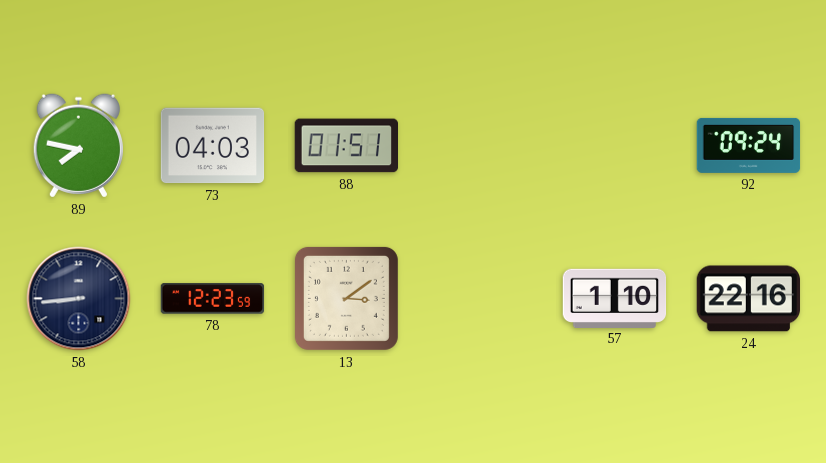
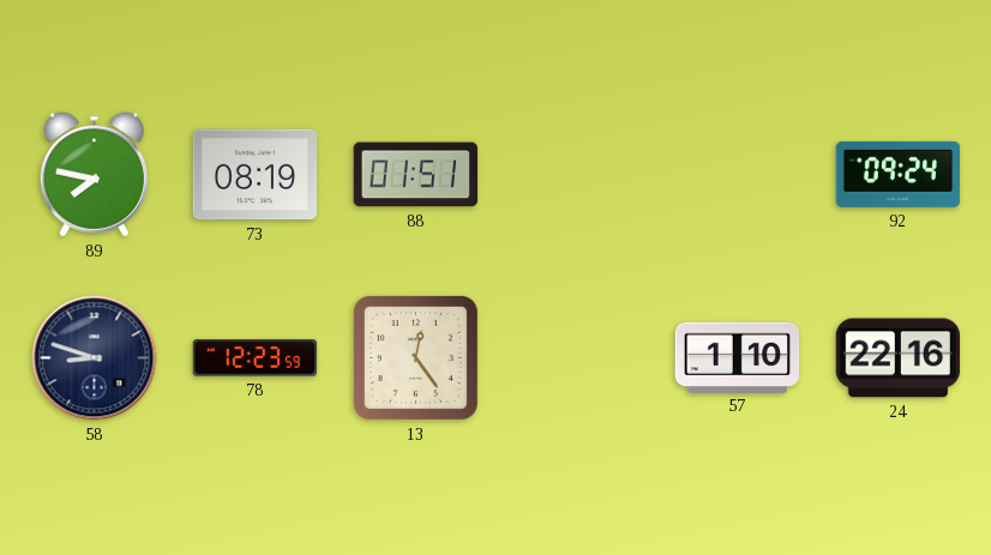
73: 04:03 -> 08:19
58: 8:44 -> 8:48
13: 3:09 -> 12:24
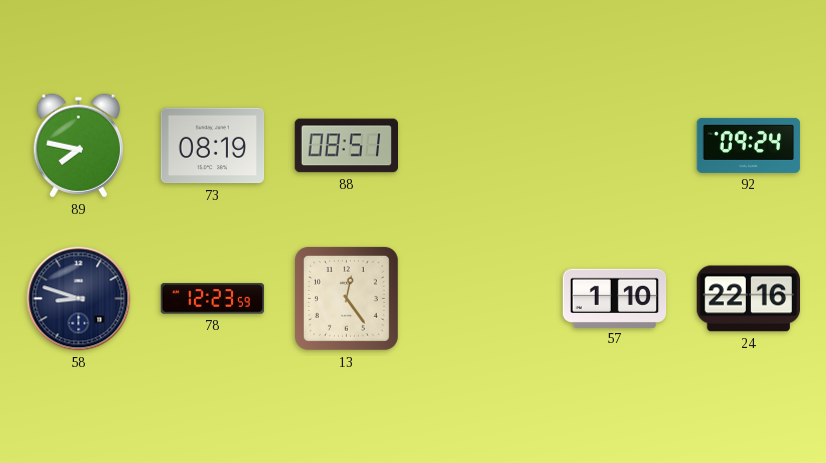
88: 01:51 -> 08:51
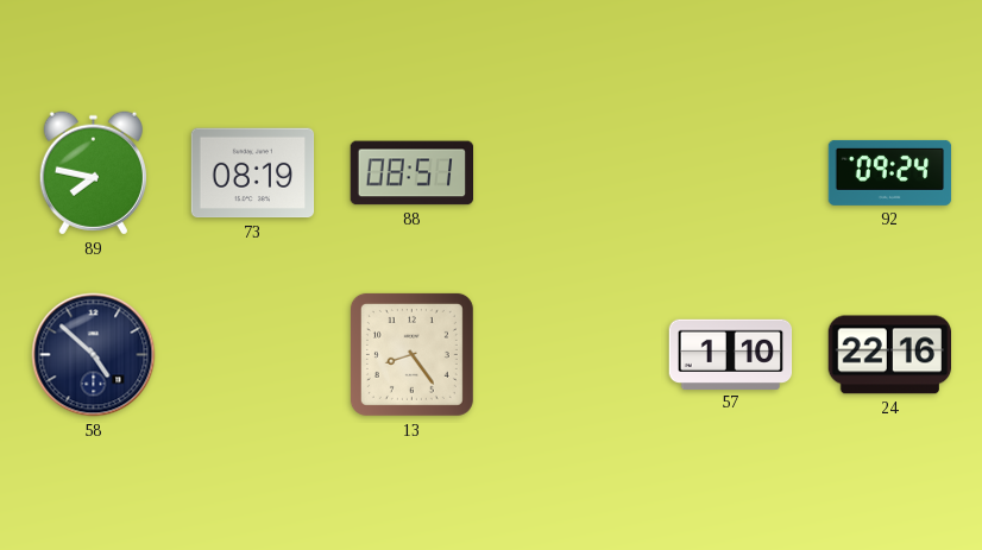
58: 8:48 -> 4:52
78: 12:23 -> none
13: 12:24 -> 8:24
